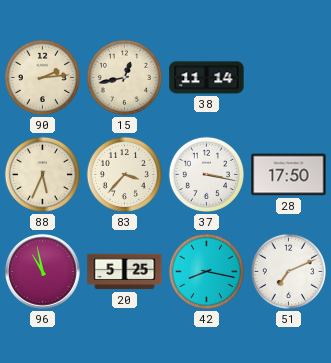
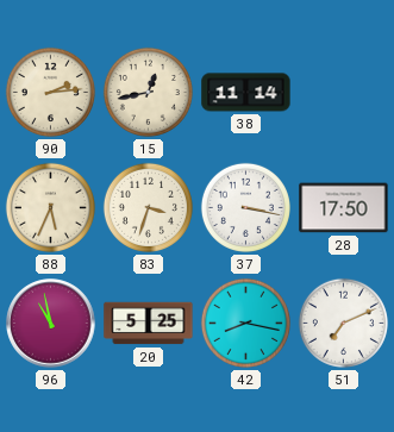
83: 3:37 -> 3:33
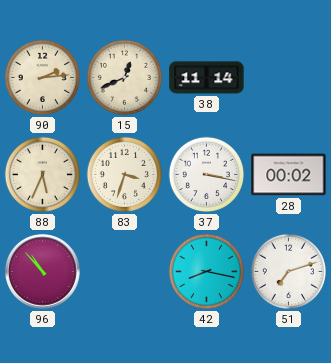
15: 12:43 -> 12:41
28: 17:50 -> 00:02
96: 10:58 -> 10:53
20: 5:25 -> none
51: 7:11 -> 7:12
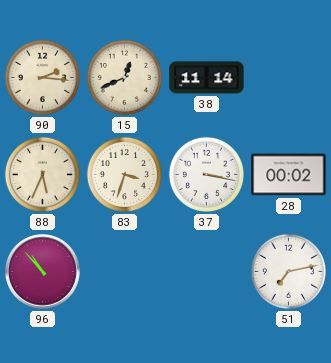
90: 2:14 -> 2:16
42: 8:17 -> none
51: 7:12 -> 7:13
